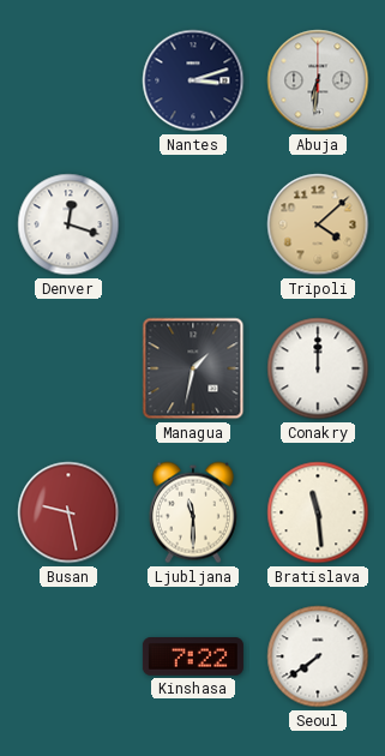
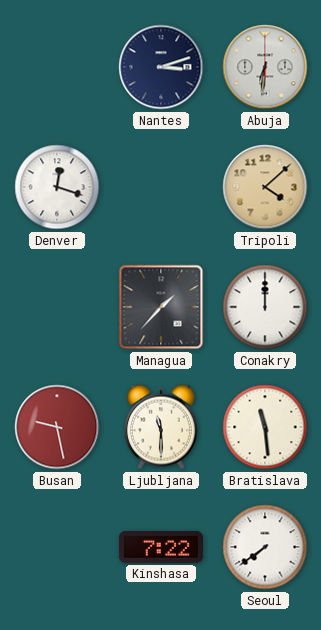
Managua: 1:32 -> 1:37
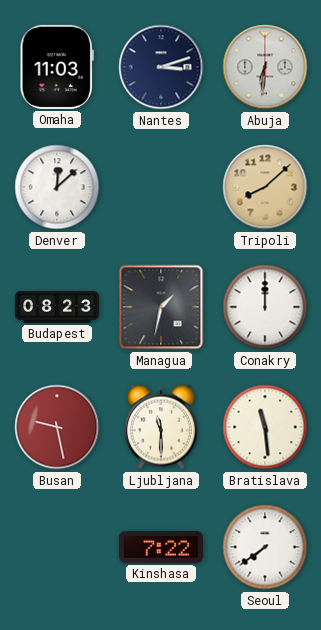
Omaha: none -> 11:03
Denver: 12:18 -> 12:08
Tripoli: 4:08 -> 8:08
Budapest: none -> 08:23
Managua: 1:37 -> 1:32
